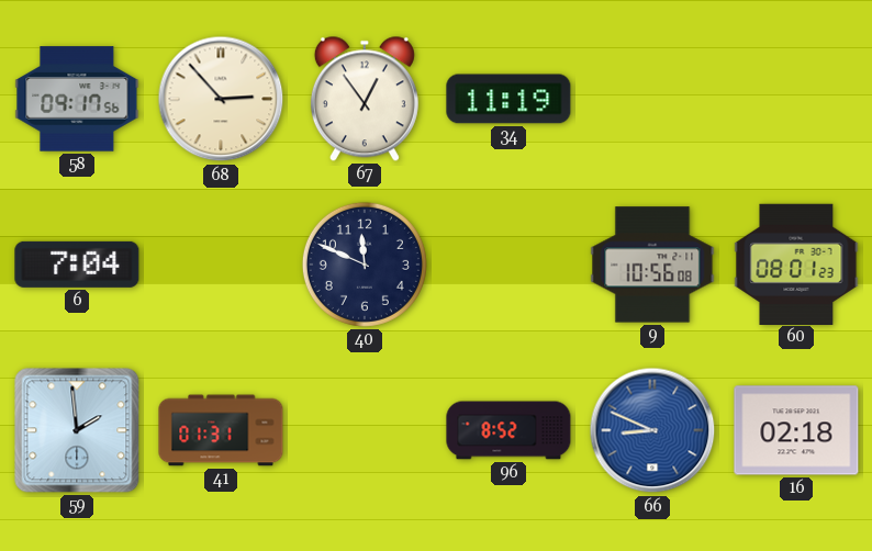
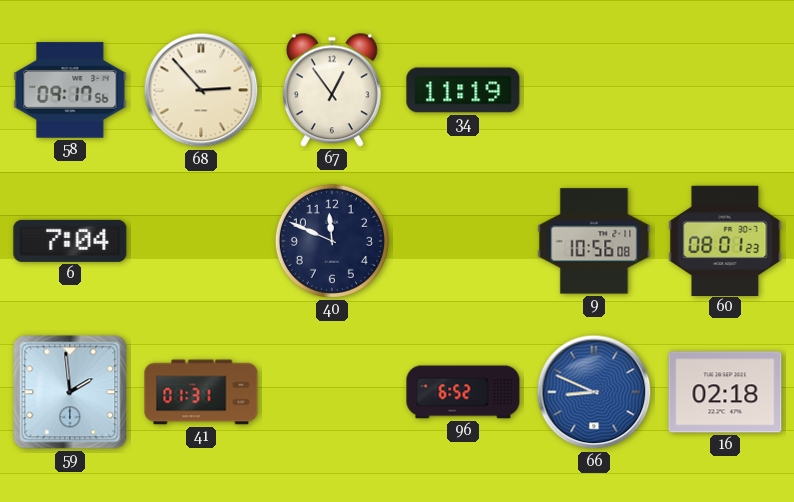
96: 8:52 -> 6:52
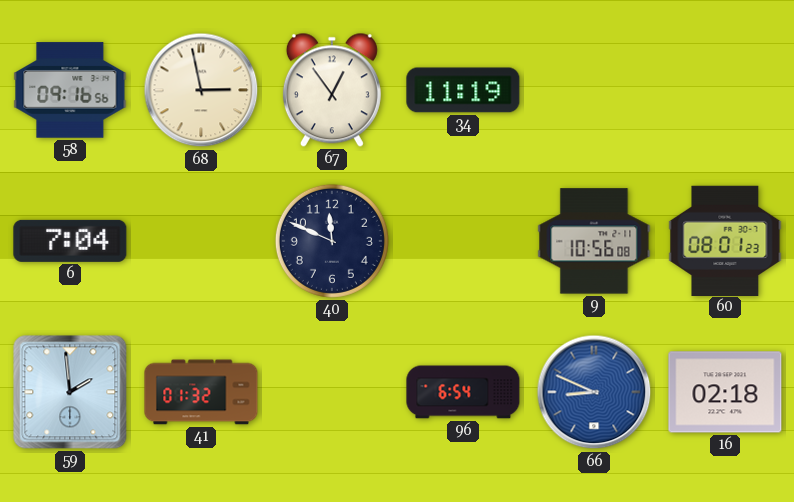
58: 09:17 -> 09:16
68: 2:53 -> 2:58
41: 01:31 -> 01:32
96: 6:52 -> 6:54
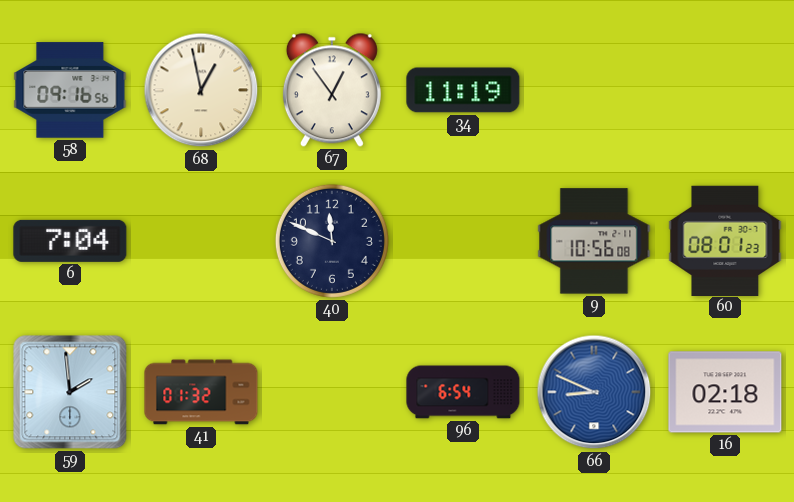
68: 2:58 -> 12:58
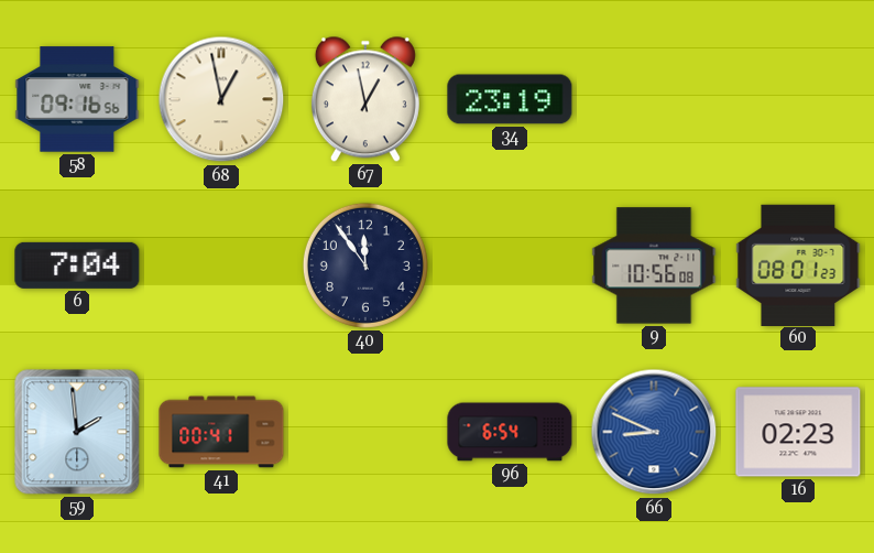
67: 12:54 -> 12:58
34: 11:19 -> 23:19
40: 11:49 -> 11:54
41: 01:32 -> 00:41
16: 02:18 -> 02:23
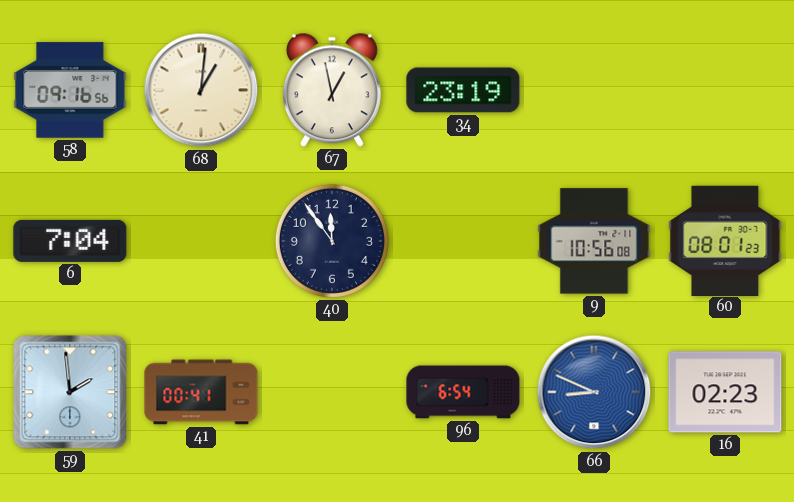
68: 12:58 -> 1:01
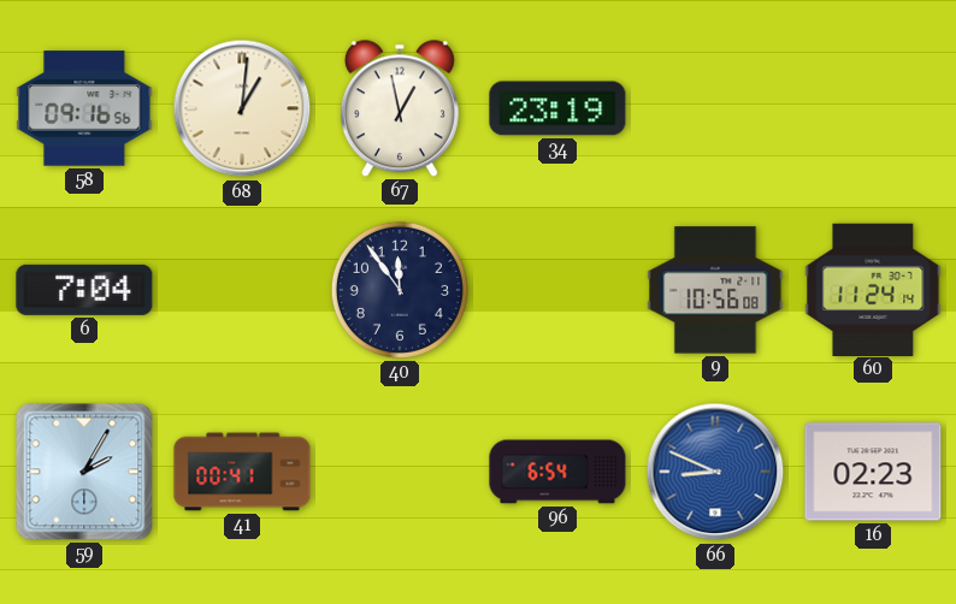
60: 08:01 -> 11:24
59: 1:59 -> 2:05
